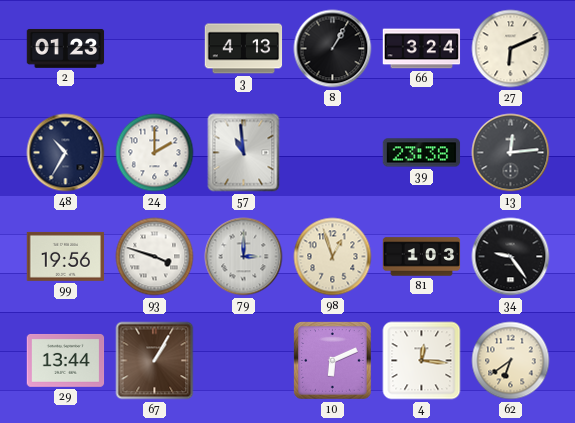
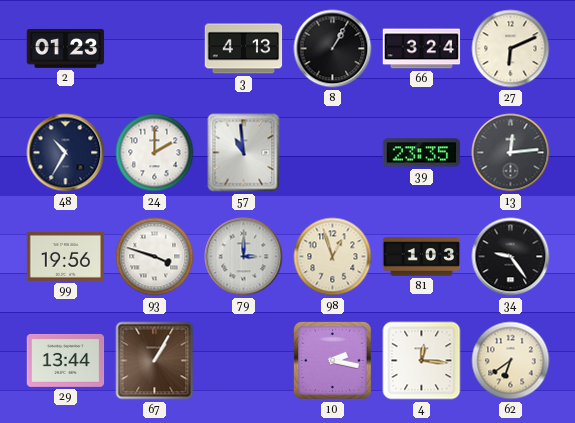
39: 23:38 -> 23:35
10: 6:11 -> 2:17
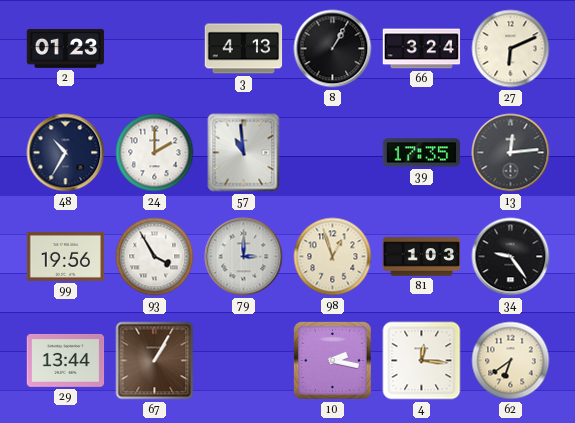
39: 23:35 -> 17:35
93: 3:48 -> 3:55
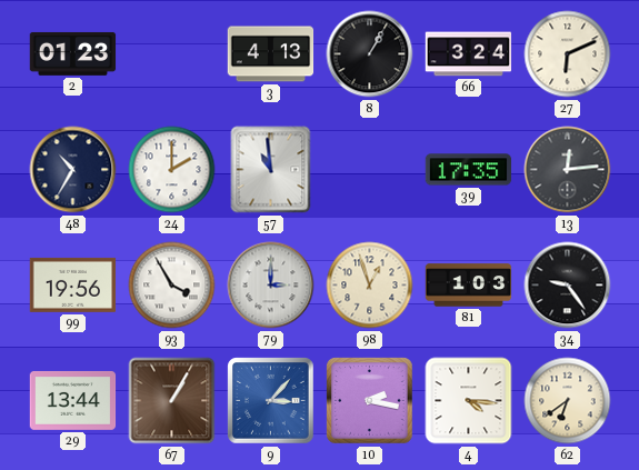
9: none -> 3:07
4: 12:16 -> 4:16
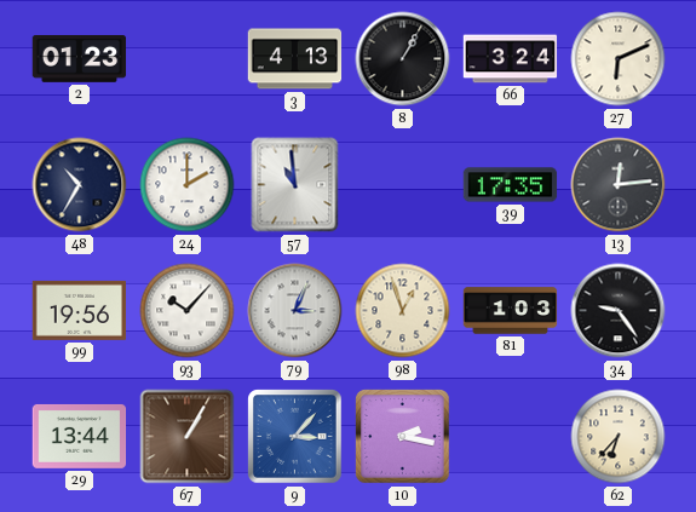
93: 3:55 -> 10:07
79: 3:00 -> 3:04
4: 4:16 -> none
62: 6:39 -> 6:37
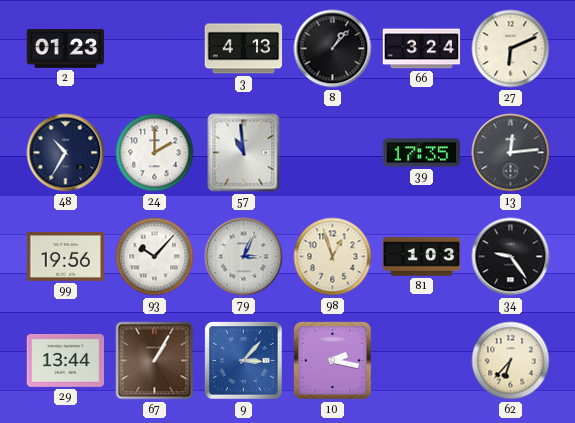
8: 1:05 -> 1:07
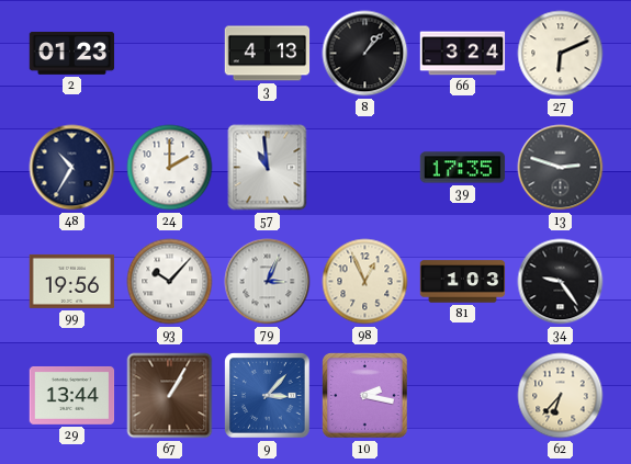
13: 12:14 -> 2:48
98: 12:57 -> 12:56
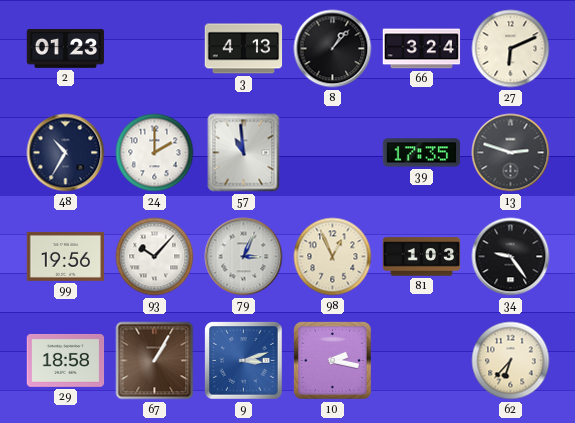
29: 13:44 -> 18:58
9: 3:07 -> 3:12
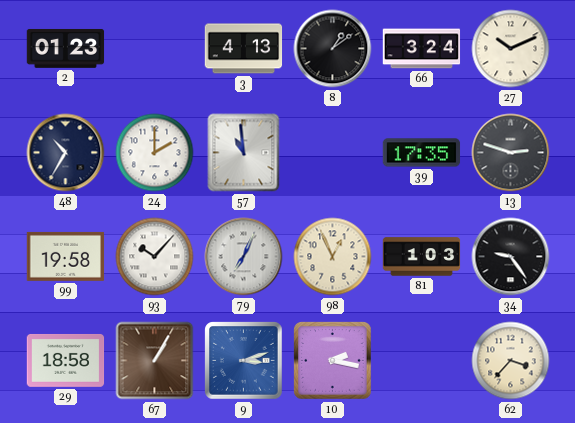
8: 1:07 -> 1:09
27: 6:11 -> 10:11
99: 19:56 -> 19:58
79: 3:04 -> 7:04
62: 6:37 -> 3:37
